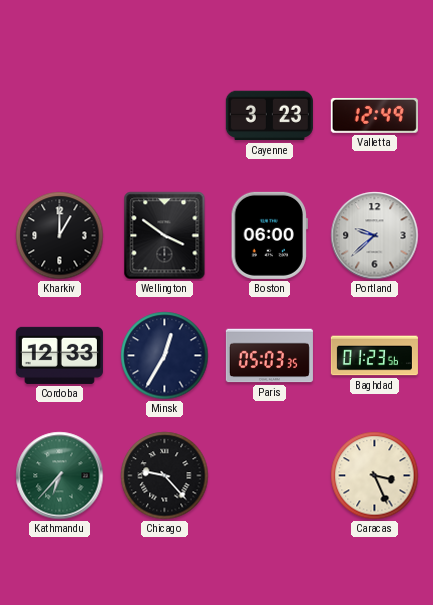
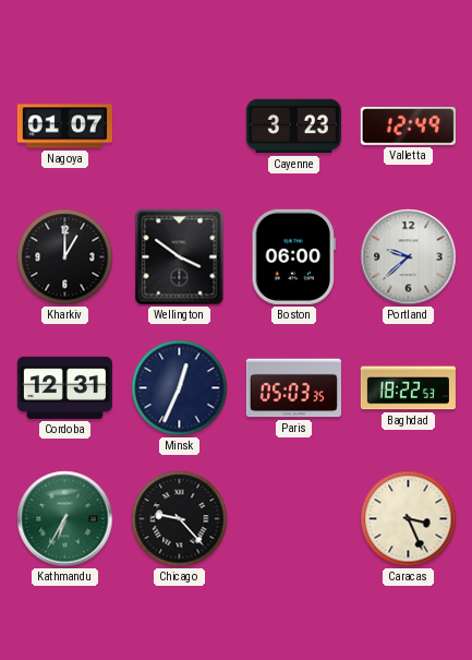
Nagoya: none -> 01:07
Cordoba: 12:33 -> 12:31
Minsk: 12:35 -> 12:34
Baghdad: 01:23 -> 18:22
Kathmandu: 6:37 -> 6:35
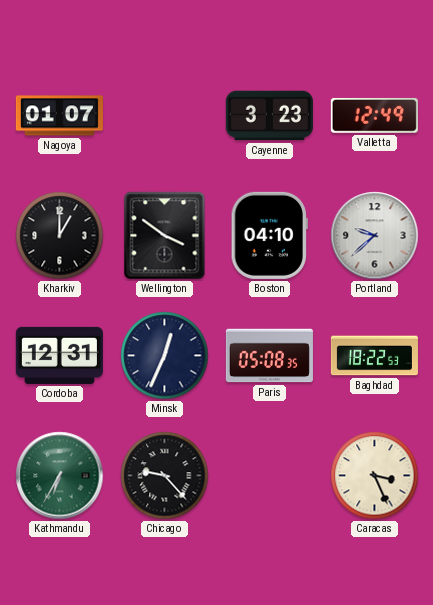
Boston: 06:00 -> 04:10
Paris: 05:03 -> 05:08
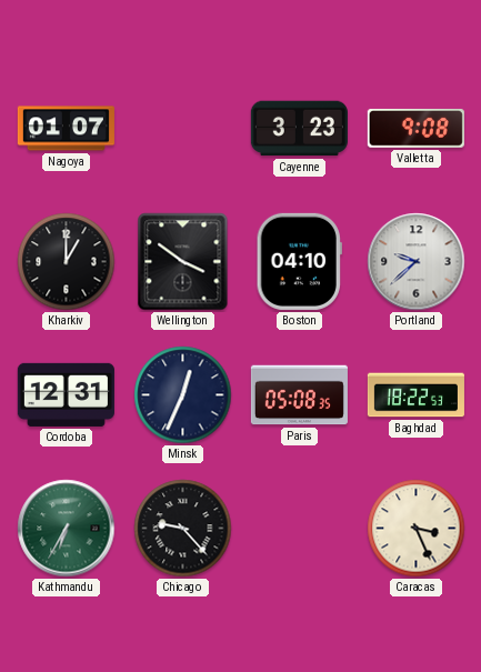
Valletta: 12:49 -> 9:08
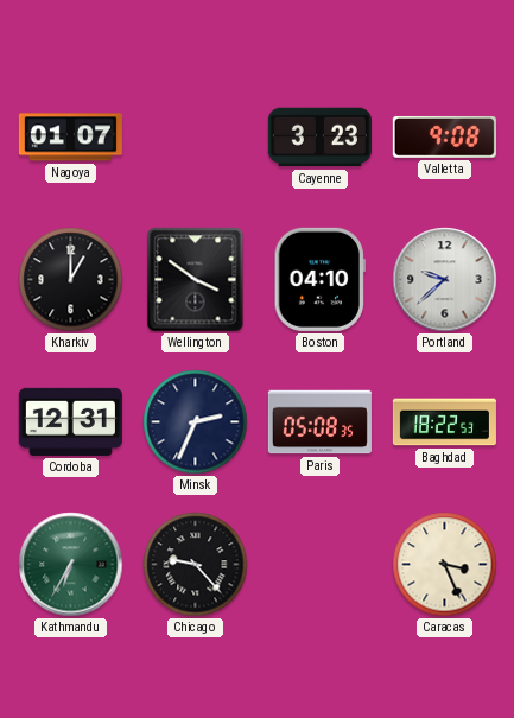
Minsk: 12:34 -> 2:34
